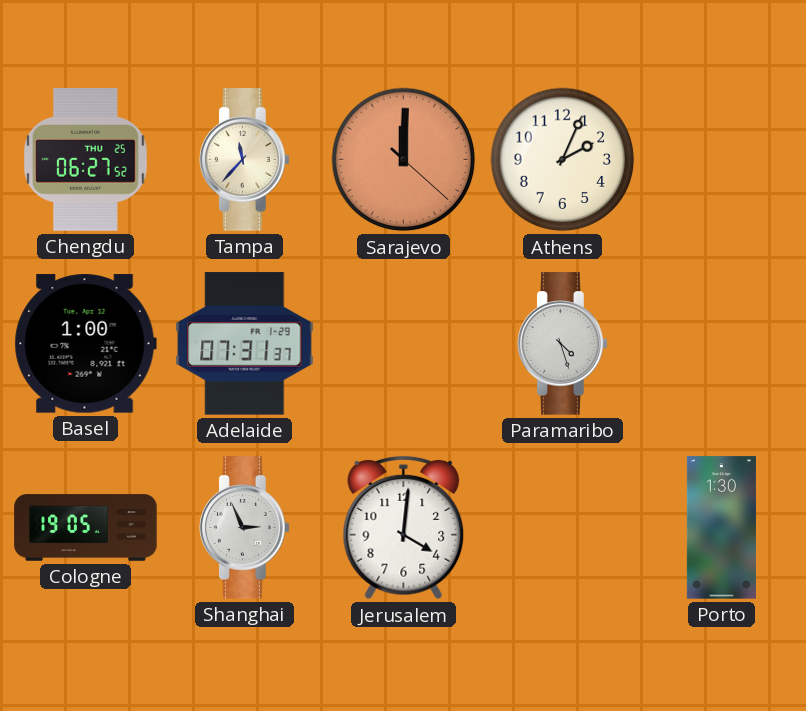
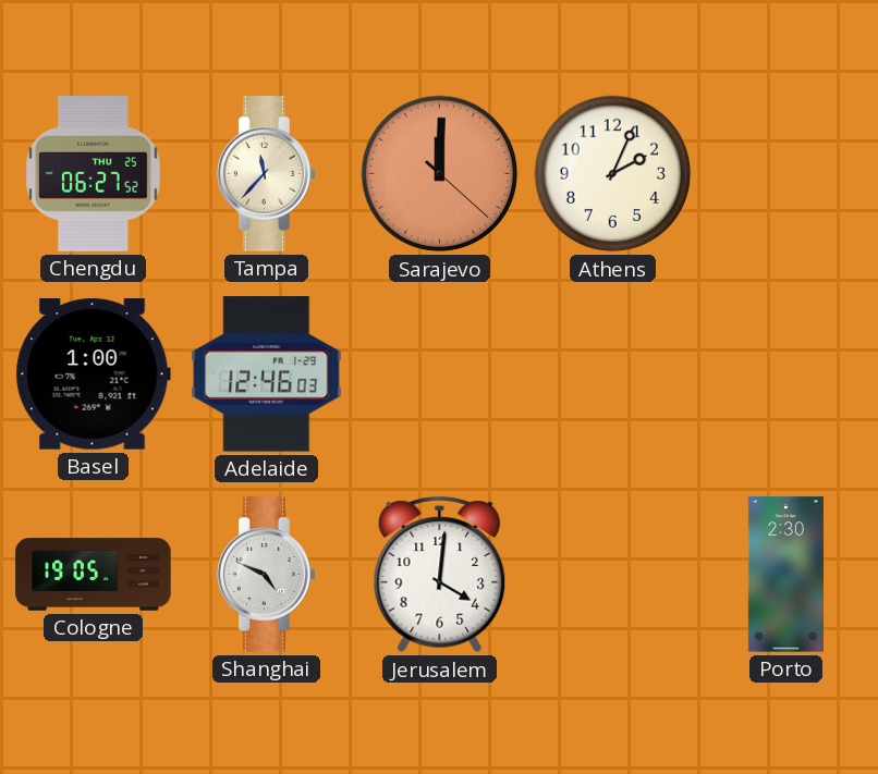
Adelaide: 07:31 -> 12:46
Paramaribo: 4:27 -> none
Shanghai: 2:56 -> 4:49
Porto: 1:30 -> 2:30
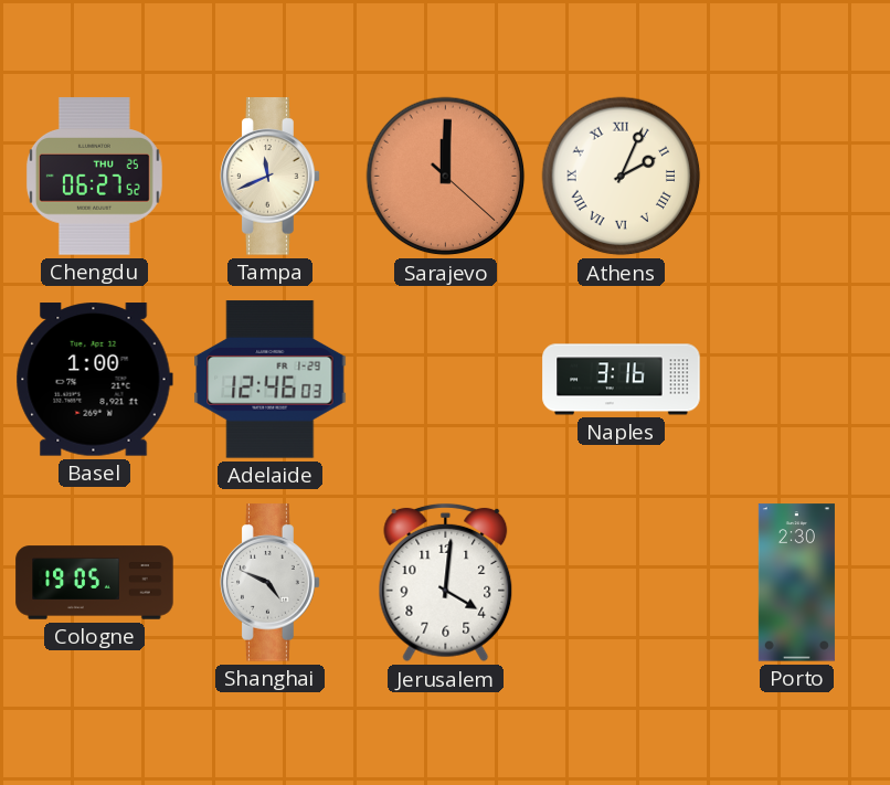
Tampa: 11:37 -> 11:41
Athens numerals: Arabic -> Roman
Naples: none -> 3:16
